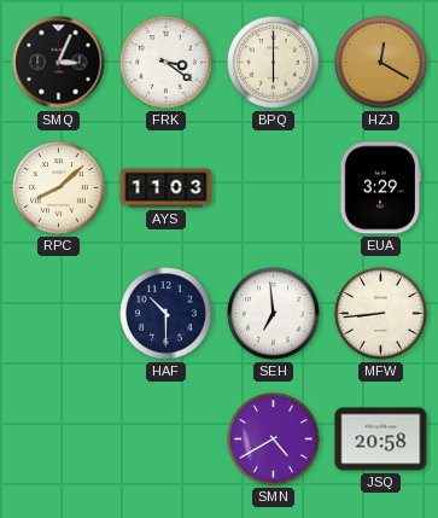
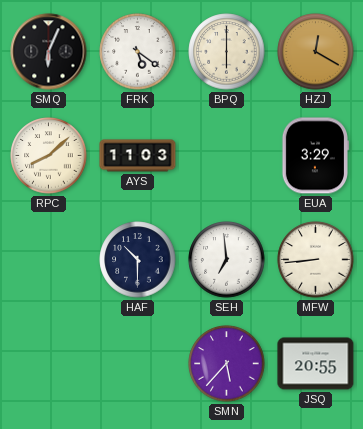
SMQ: 3:04 -> 6:04
FRK: 3:21 -> 5:21
SMN: 4:40 -> 5:37
JSQ: 20:58 -> 20:55
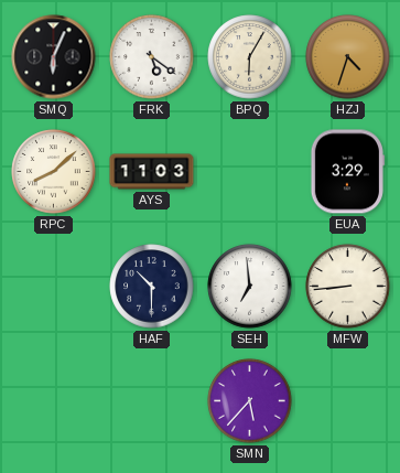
BPQ: 6:00 -> 6:05
HZJ: 12:20 -> 4:33
JSQ: 20:55 -> none
